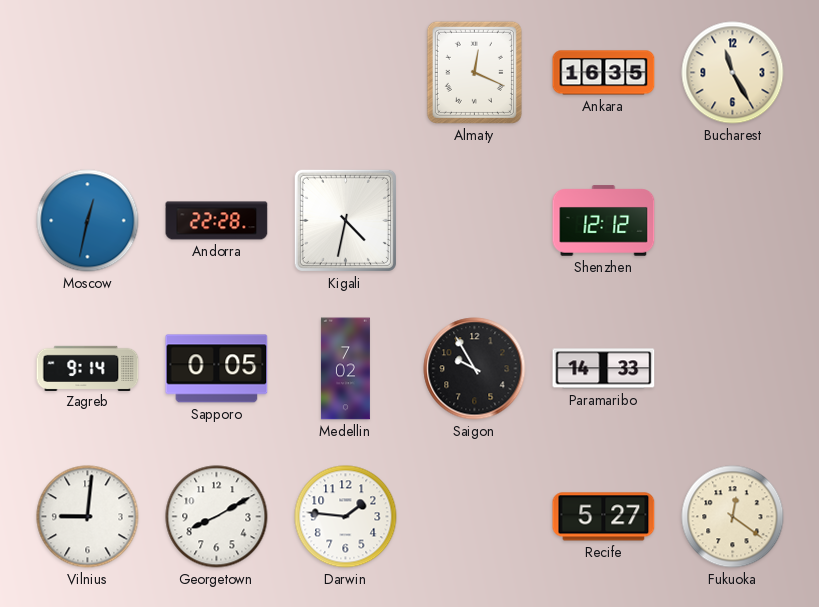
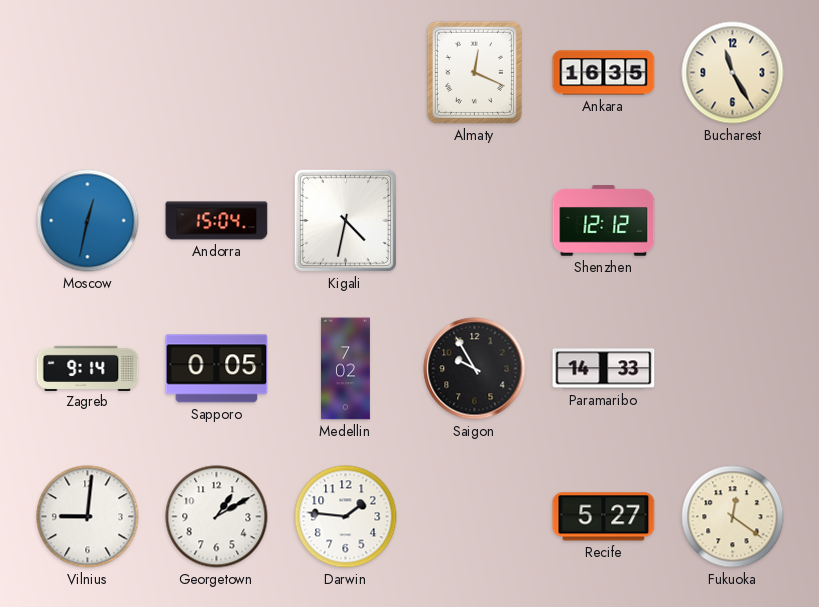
Andorra: 22:28 -> 15:04
Georgetown: 8:10 -> 1:10
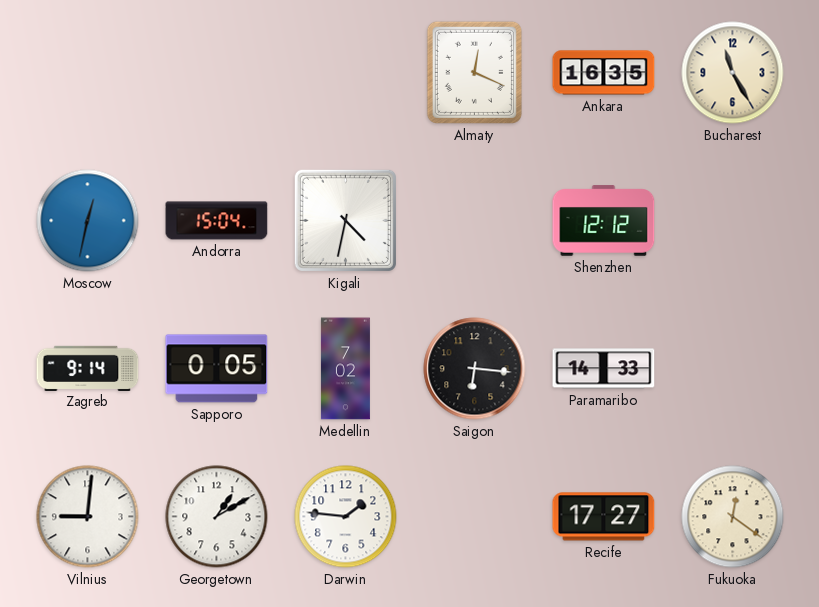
Saigon: 9:55 -> 6:16
Recife: 5:27 -> 17:27
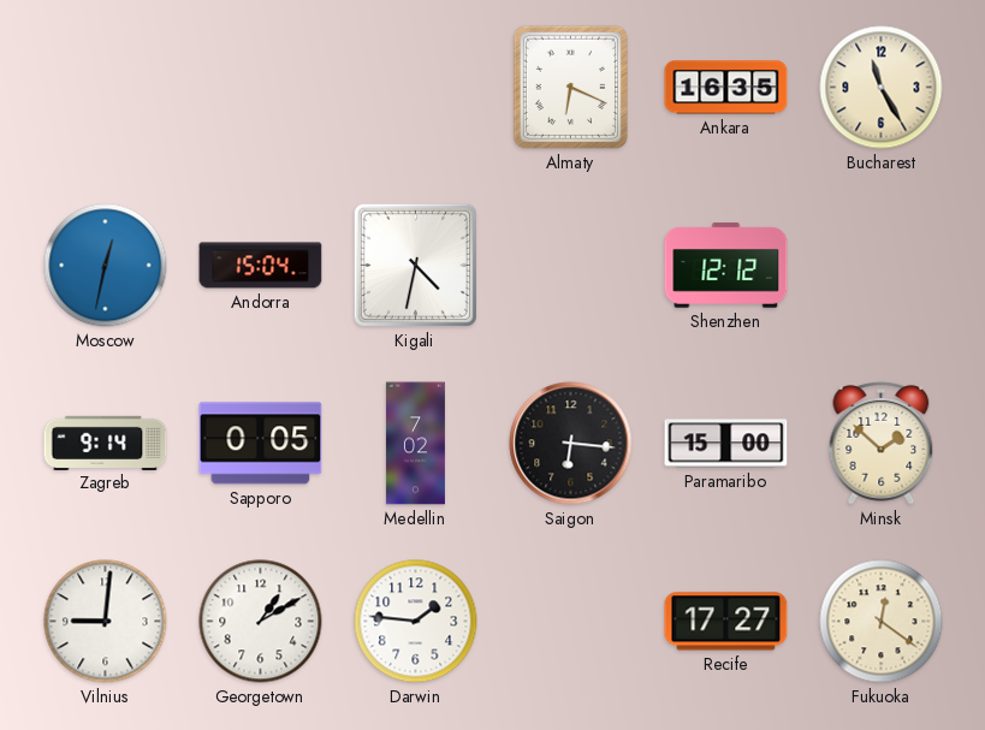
Almaty: 12:19 -> 6:19
Paramaribo: 14:33 -> 15:00
Minsk: none -> 1:52
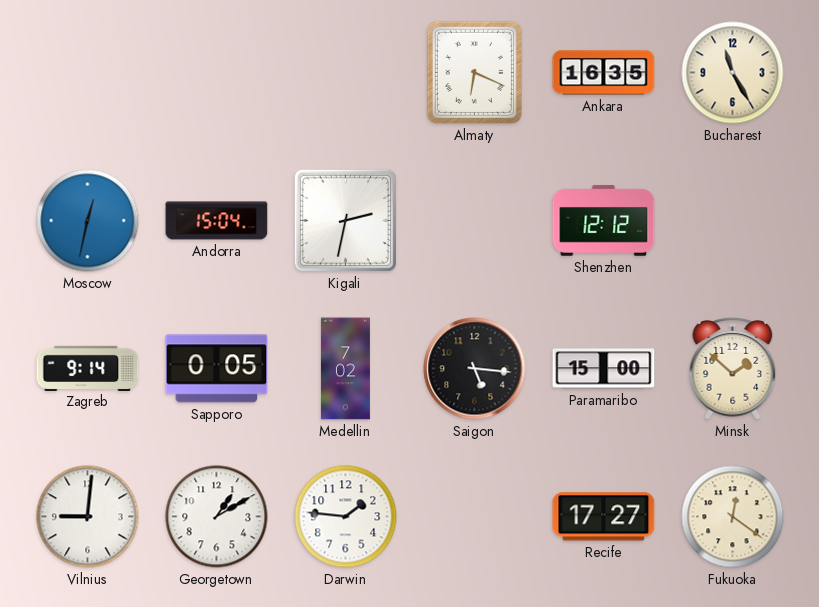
Kigali: 4:32 -> 2:32
Saigon: 6:16 -> 5:16
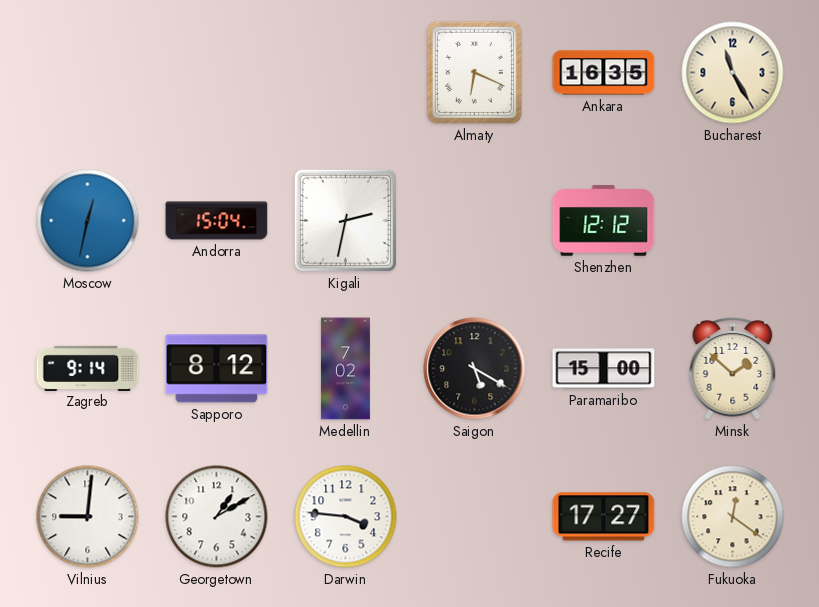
Sapporo: 0:05 -> 8:12
Saigon: 5:16 -> 5:20
Darwin: 1:46 -> 3:46
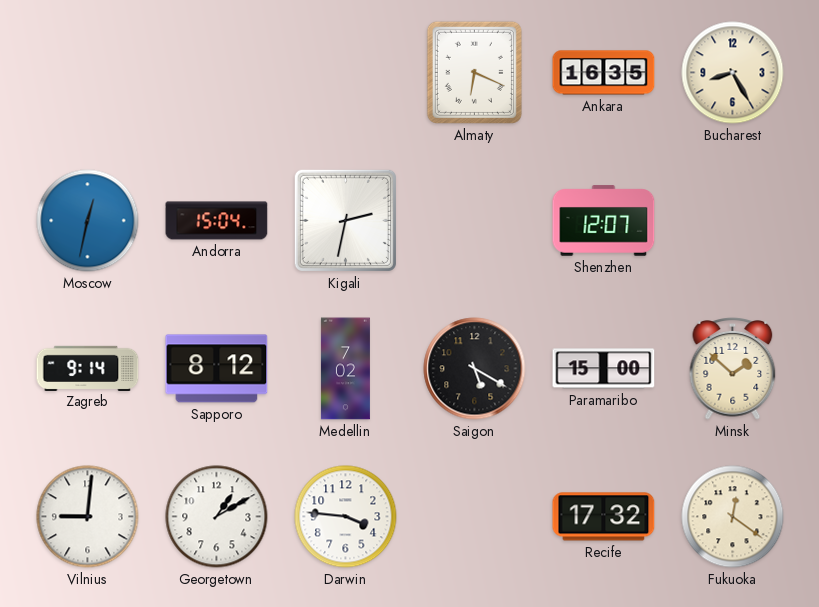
Bucharest: 11:25 -> 8:25
Shenzhen: 12:12 -> 12:07
Recife: 17:27 -> 17:32
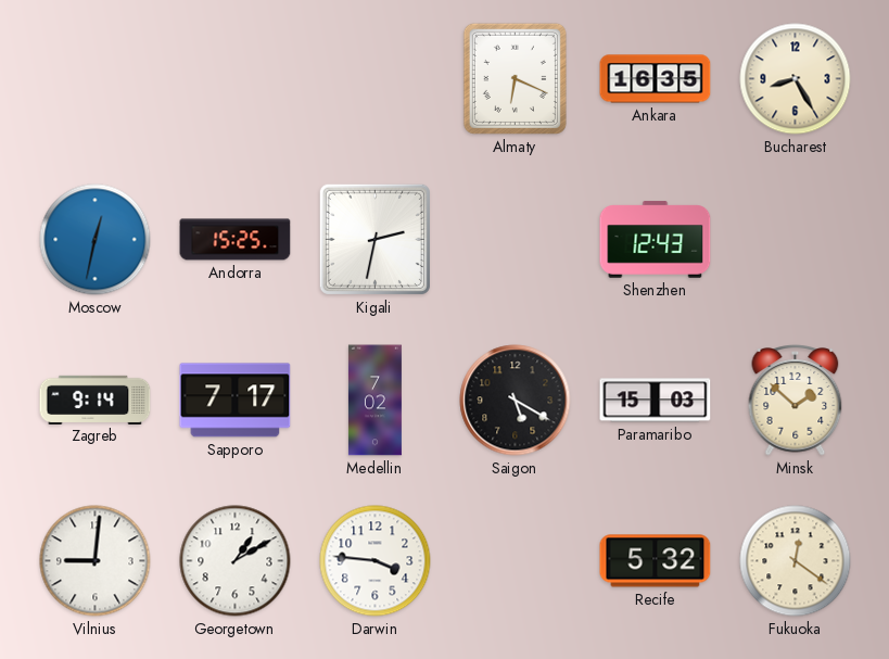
Andorra: 15:04 -> 15:25
Shenzhen: 12:07 -> 12:43
Sapporo: 8:12 -> 7:17
Paramaribo: 15:00 -> 15:03
Recife: 17:32 -> 5:32
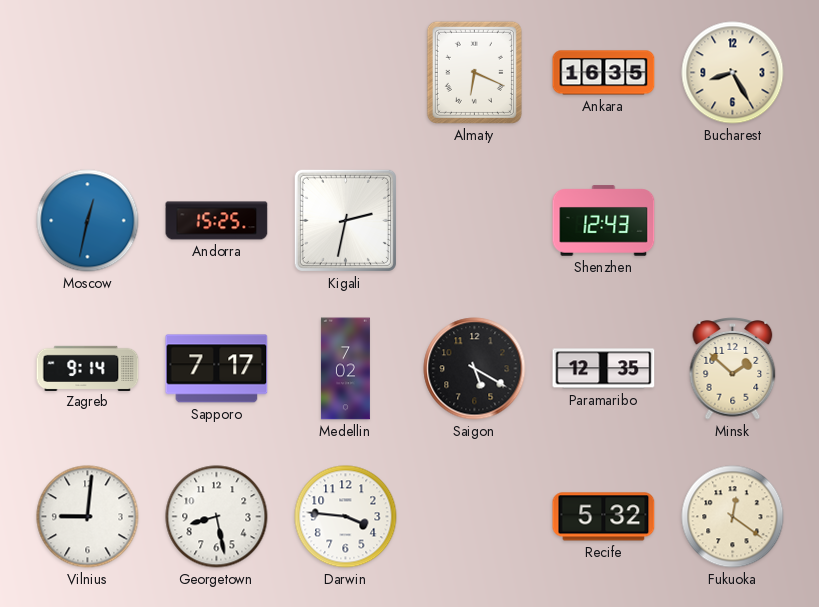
Paramaribo: 15:03 -> 12:35
Georgetown: 1:10 -> 8:28
